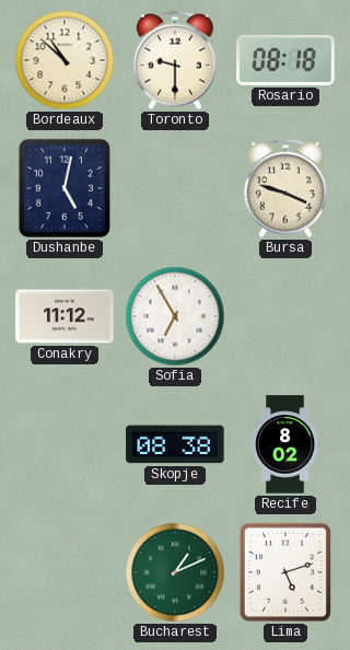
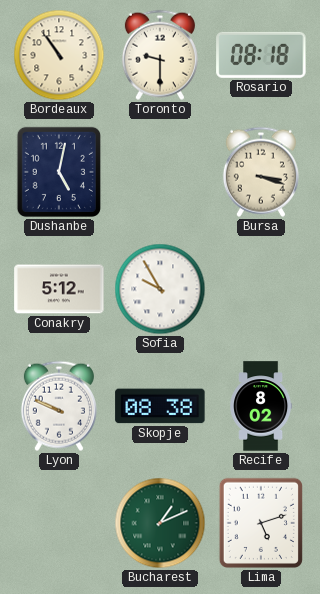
Bordeaux: 10:52 -> 10:54
Bursa: 3:48 -> 3:18
Conakry: 11:12 -> 5:12
Sofia: 6:55 -> 9:55
Lyon: none -> 9:49
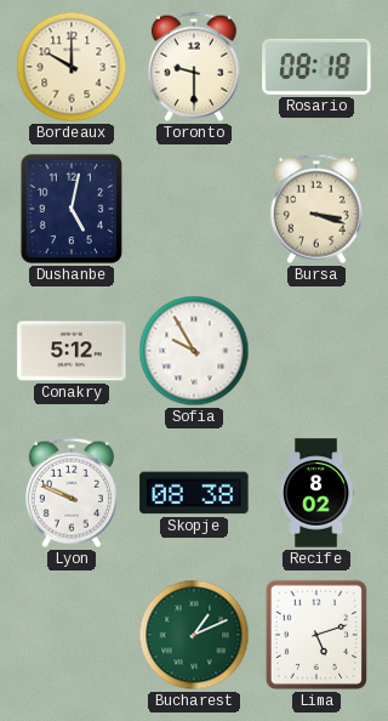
Bordeaux: 10:54 -> 10:00
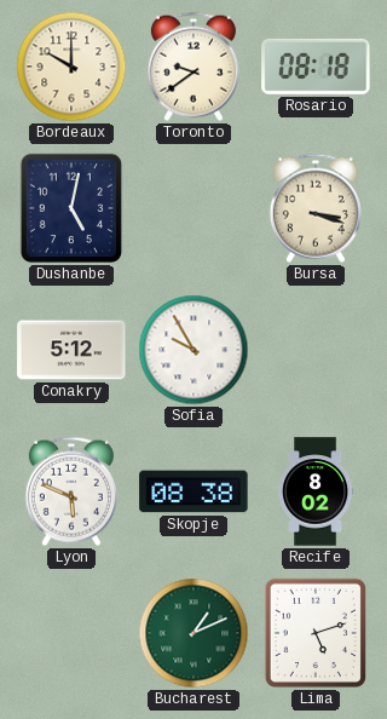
Toronto: 9:30 -> 9:39
Lyon: 9:49 -> 5:49
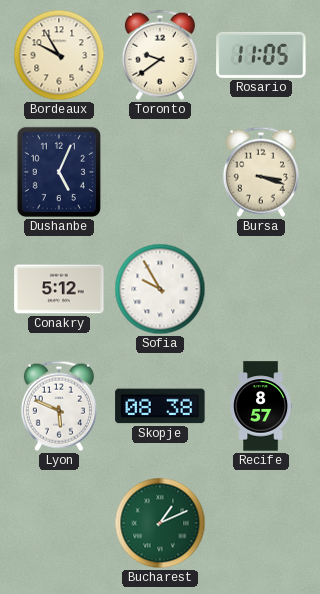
Bordeaux: 10:00 -> 9:55
Rosario: 08:18 -> 11:05
Dushanbe: 5:02 -> 5:04
Recife: 8:02 -> 8:57
Lima: 5:12 -> none
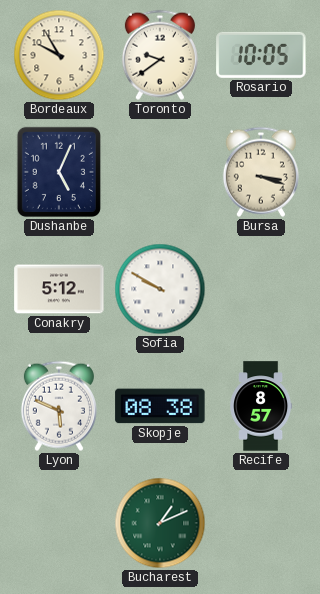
Rosario: 11:05 -> 10:05
Sofia: 9:55 -> 9:50
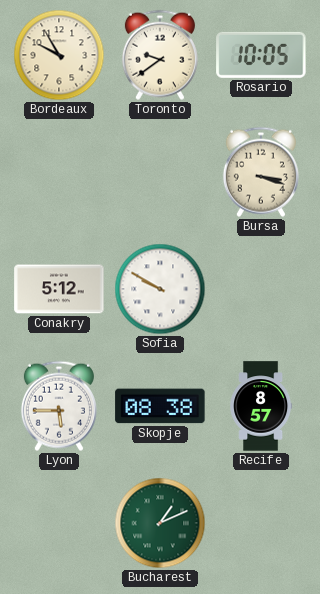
Dushanbe: 5:04 -> none
Lyon: 5:49 -> 5:45
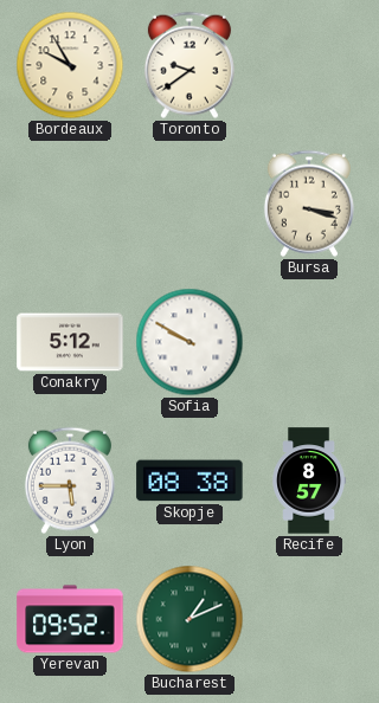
Rosario: 10:05 -> none
Yerevan: none -> 09:52
